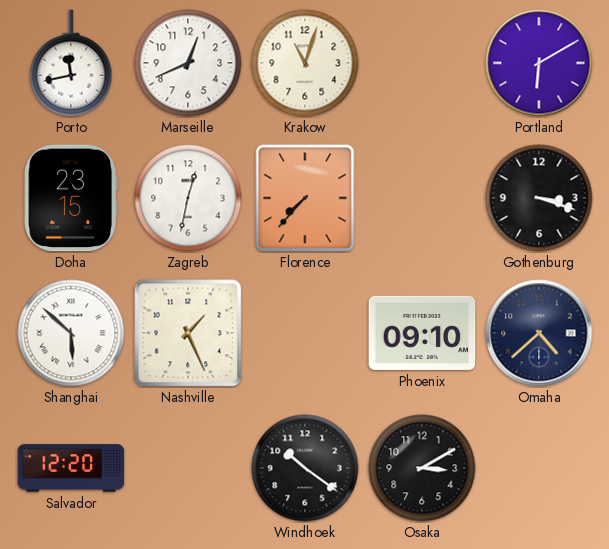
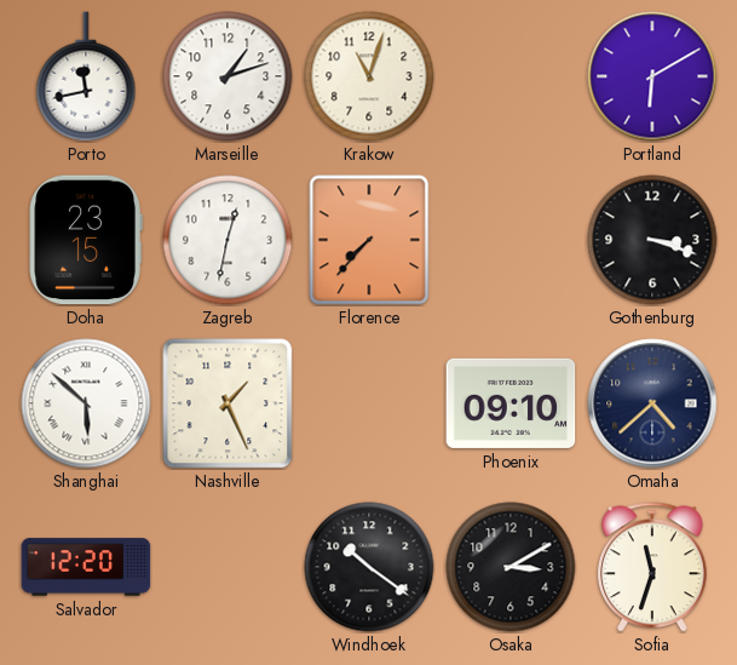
Marseille: 12:41 -> 1:12
Sofia: none -> 11:33
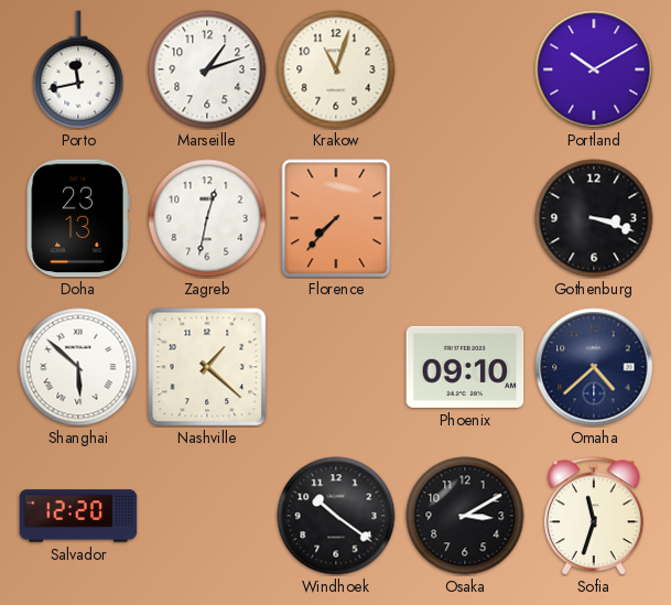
Portland: 6:10 -> 10:10
Doha: 23:15 -> 23:13
Nashville: 1:26 -> 1:22
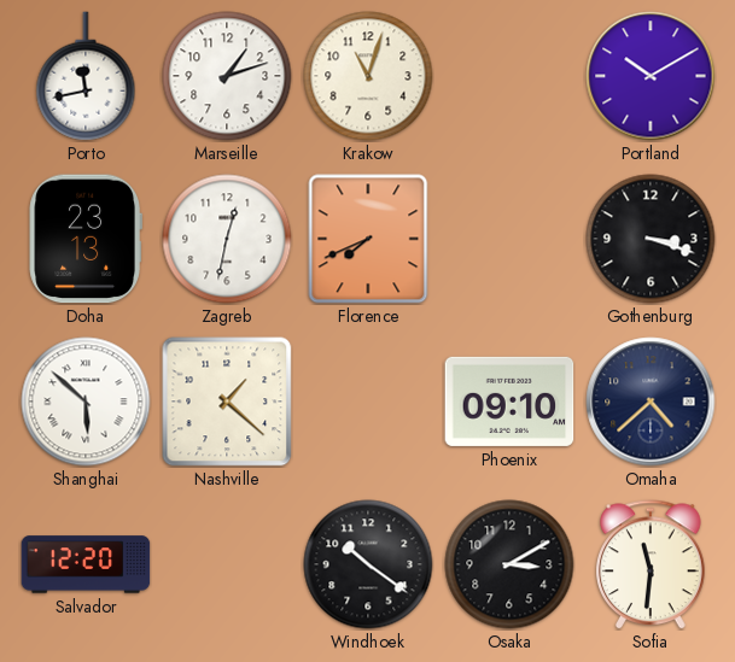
Florence: 7:37 -> 7:41
Sofia: 11:33 -> 11:31
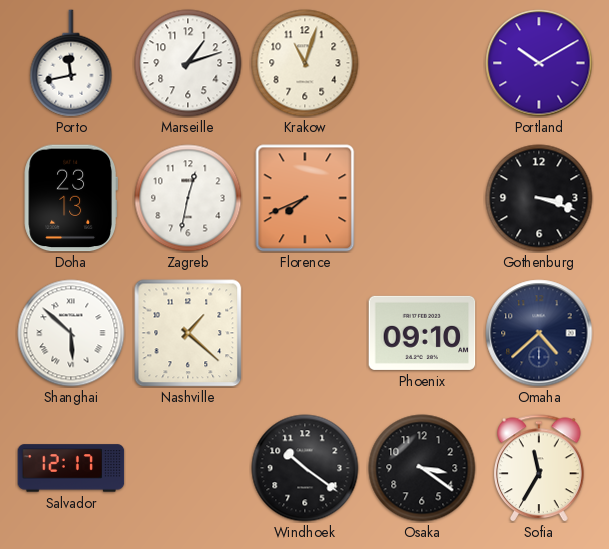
Salvador: 12:20 -> 12:17
Osaka: 3:10 -> 3:21
Sofia: 11:31 -> 11:35
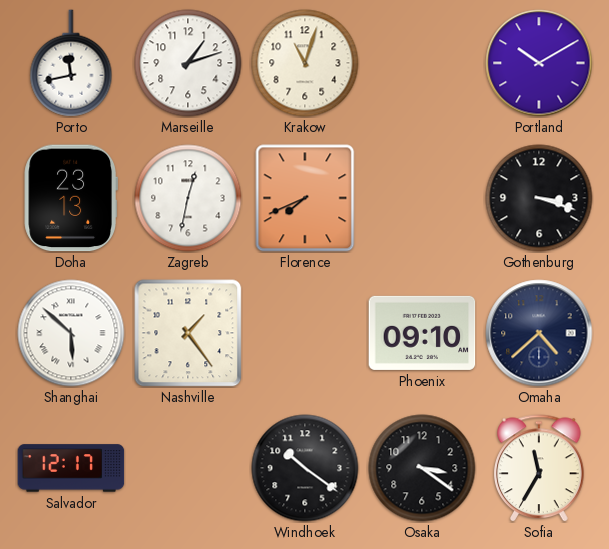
Nashville: 1:22 -> 1:24
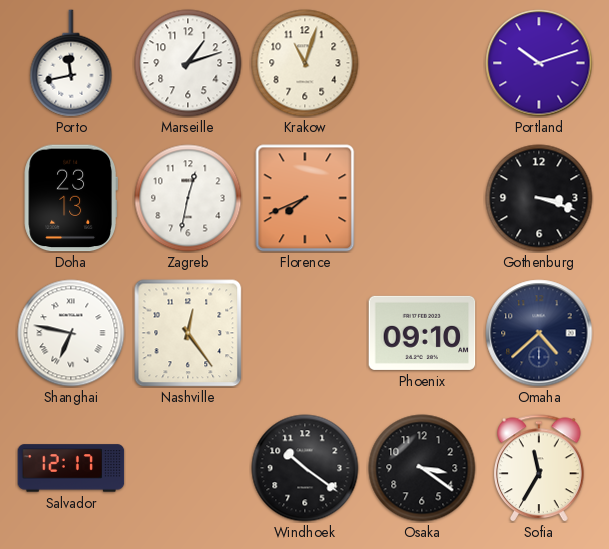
Portland: 10:10 -> 10:12
Shanghai: 5:52 -> 6:47
Nashville: 1:24 -> 12:24
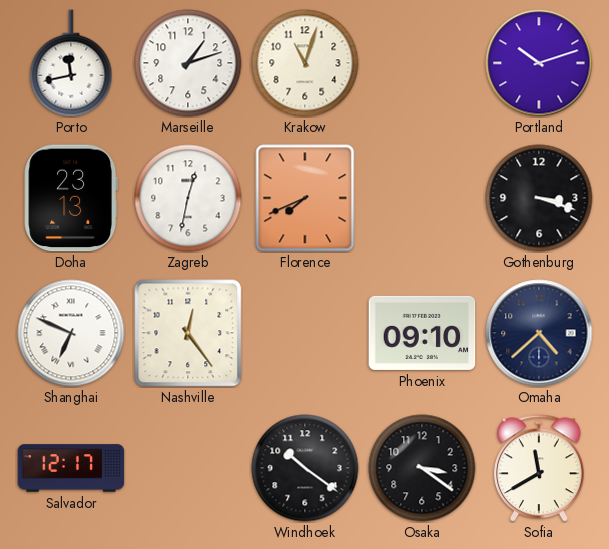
Shanghai: 6:47 -> 6:49
Sofia: 11:35 -> 11:40
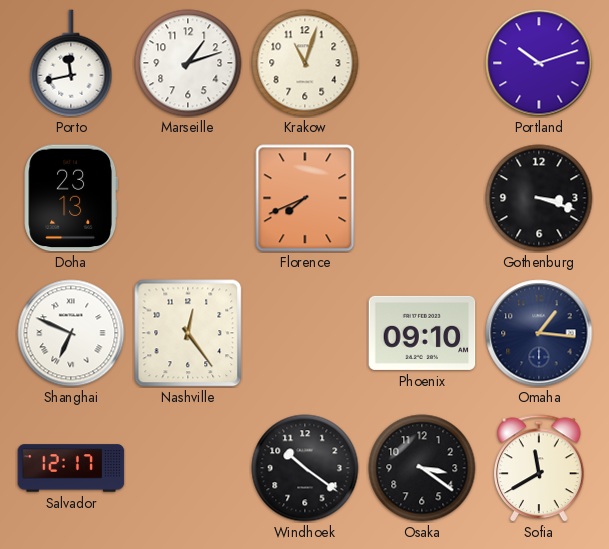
Zagreb: 12:32 -> none
Omaha: 4:38 -> 1:16
